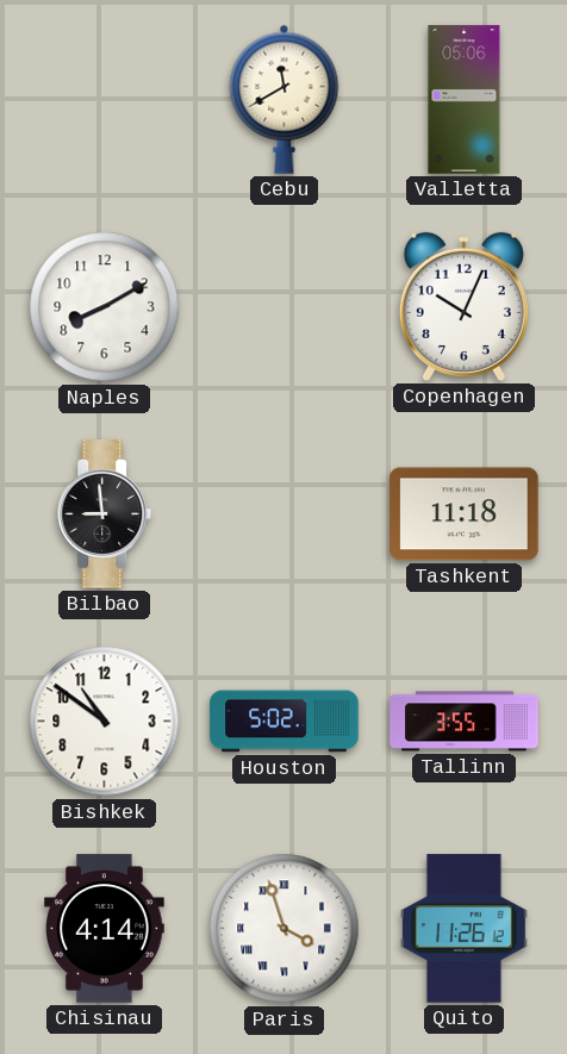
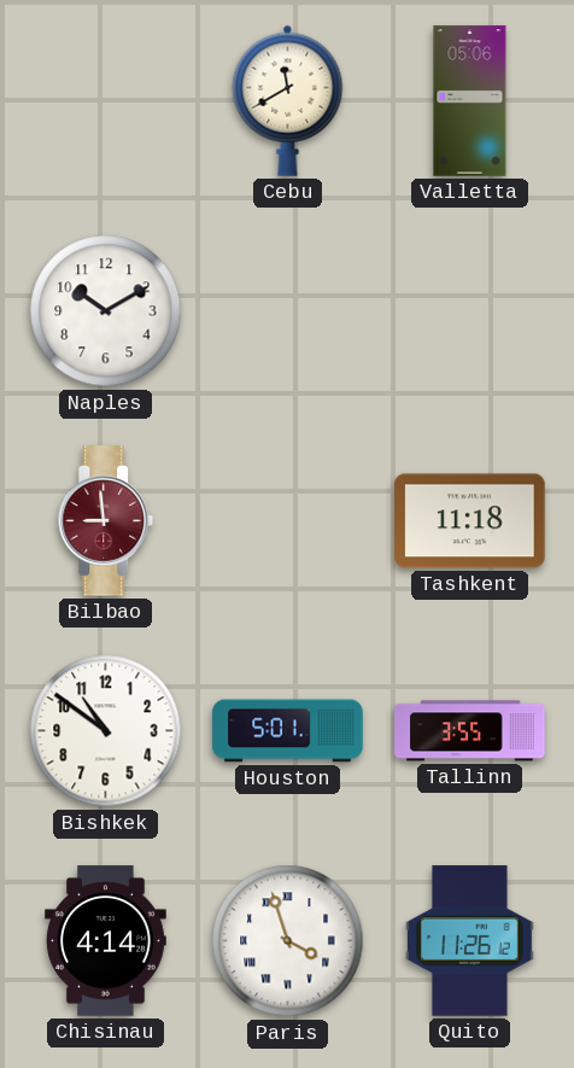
Naples: 8:10 -> 10:10
Copenhagen: 10:04 -> none
Bilbao dial: black -> burgundy
Houston: 5:02 -> 5:01
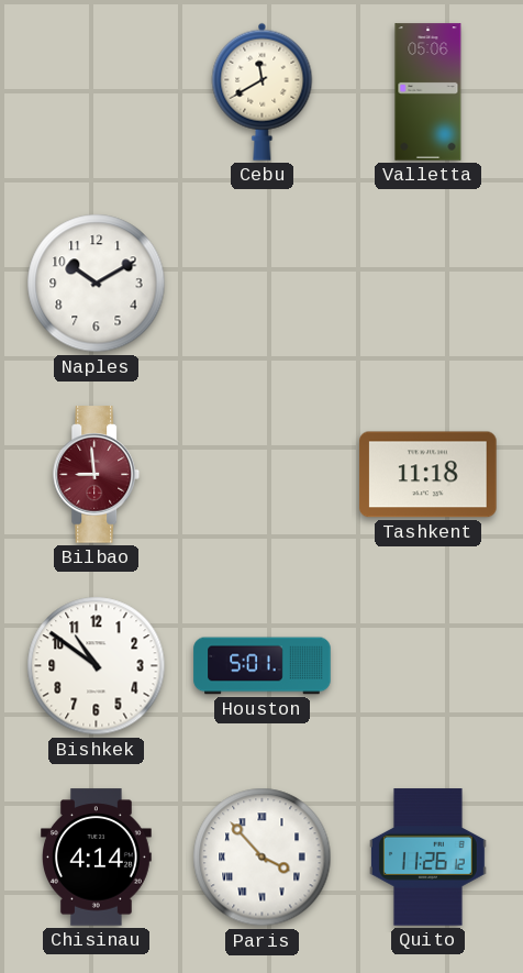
Tallinn: 3:55 -> none
Paris: 3:57 -> 3:53
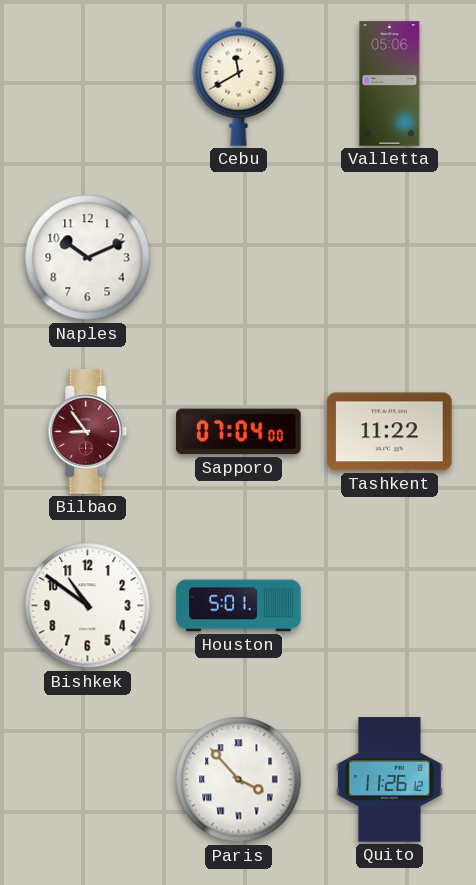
Naples: 10:10 -> 10:11
Bilbao: 8:59 -> 8:54
Sapporo: none -> 07:04
Tashkent: 11:18 -> 11:22
Chisinau: 4:14 -> none
